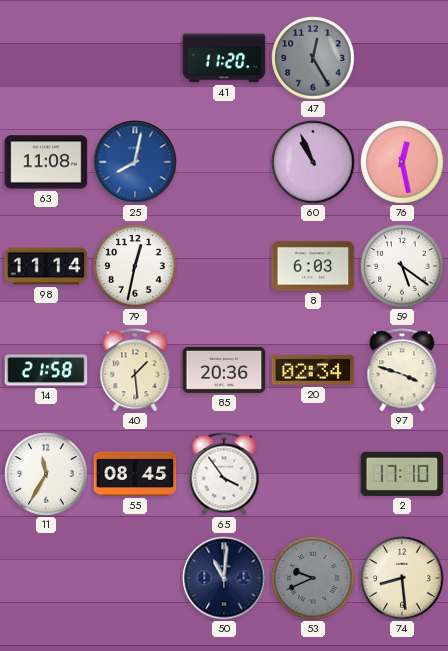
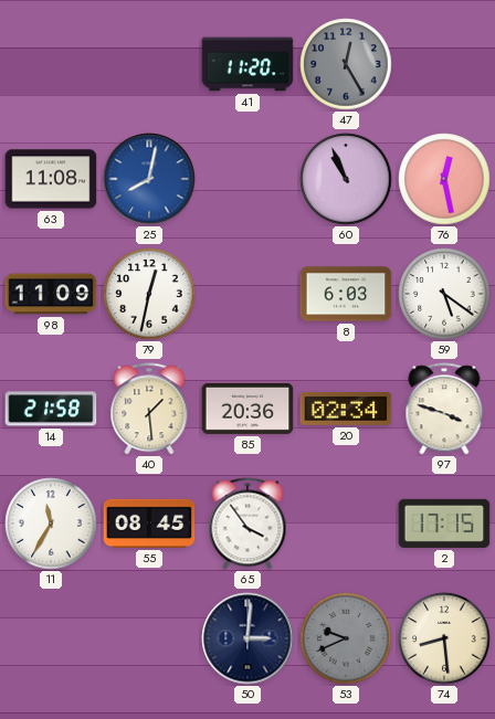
98: 11:14 -> 11:09
2: 17:10 -> 17:15
50: 11:01 -> 3:01
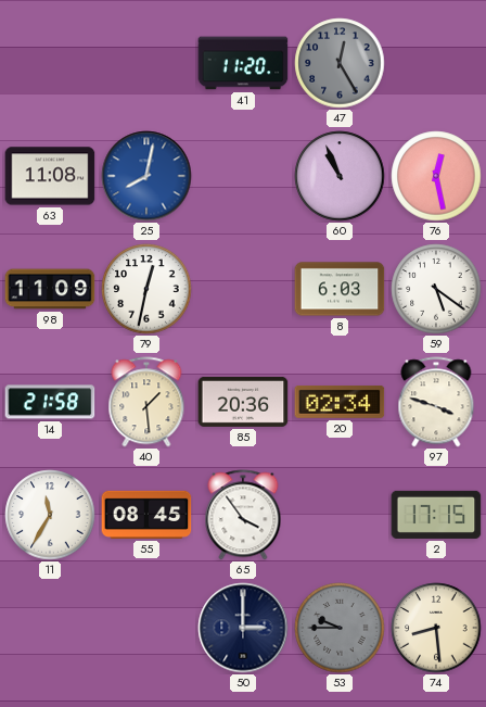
50: 3:01 -> 3:00
53: 9:41 -> 9:45
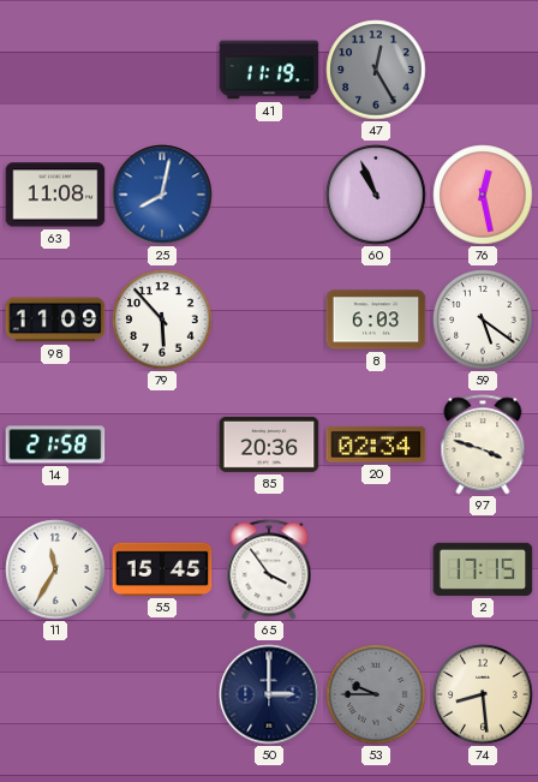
41: 11:20 -> 11:19
79: 12:32 -> 5:53
40: 1:29 -> none
55: 08:45 -> 15:45
